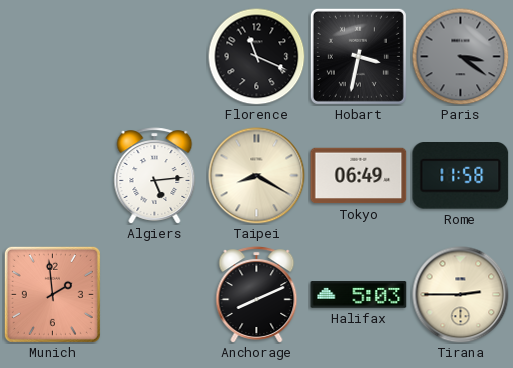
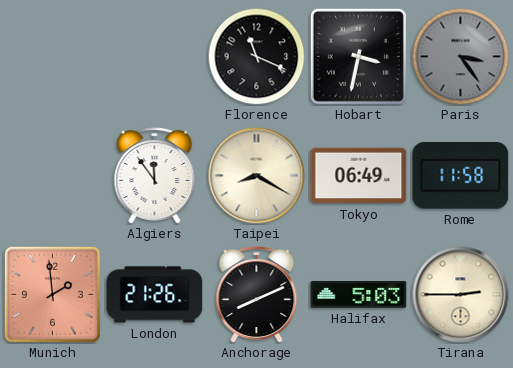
Paris: 3:21 -> 3:24
Algiers: 5:14 -> 11:54
London: none -> 21:26
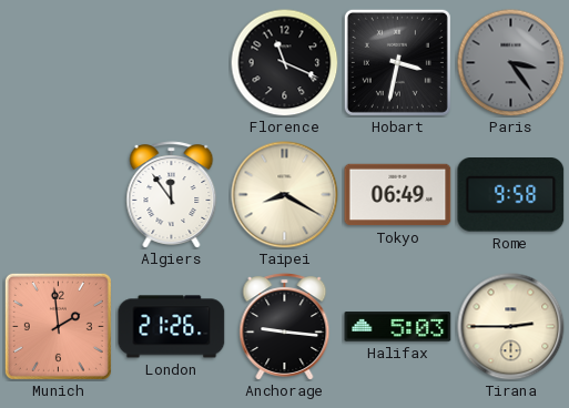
Rome: 11:58 -> 9:58
Anchorage: 8:11 -> 9:16
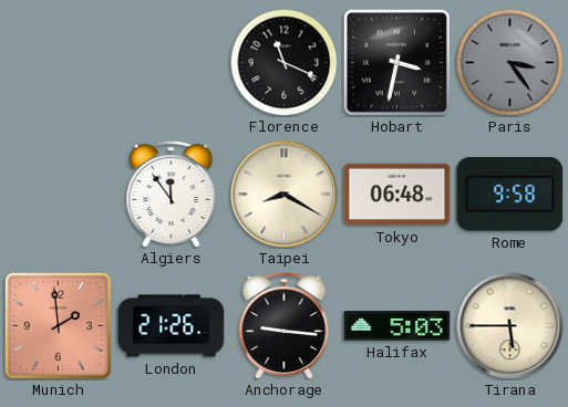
Tokyo: 06:49 -> 06:48
Tirana: 2:45 -> 5:45
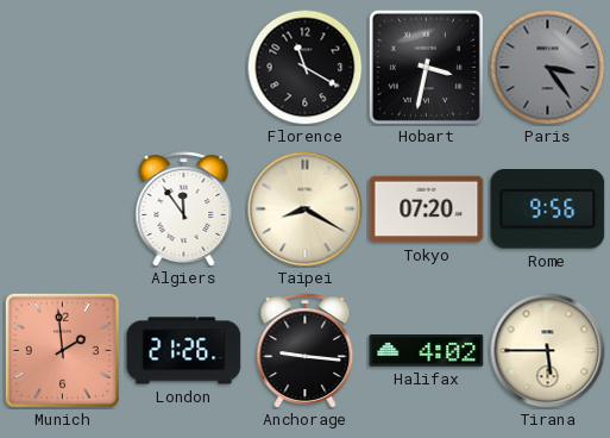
Florence: 11:19 -> 11:20
Tokyo: 06:48 -> 07:20
Rome: 9:58 -> 9:56
Halifax: 5:03 -> 4:02
